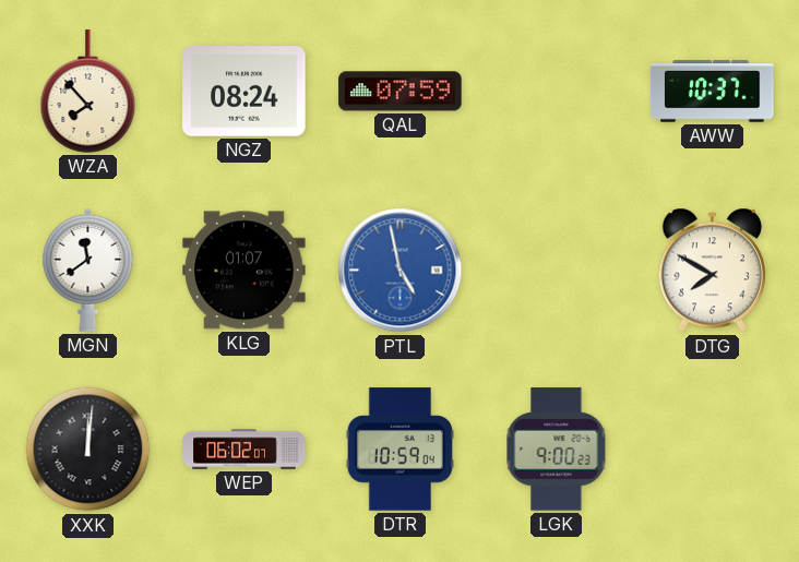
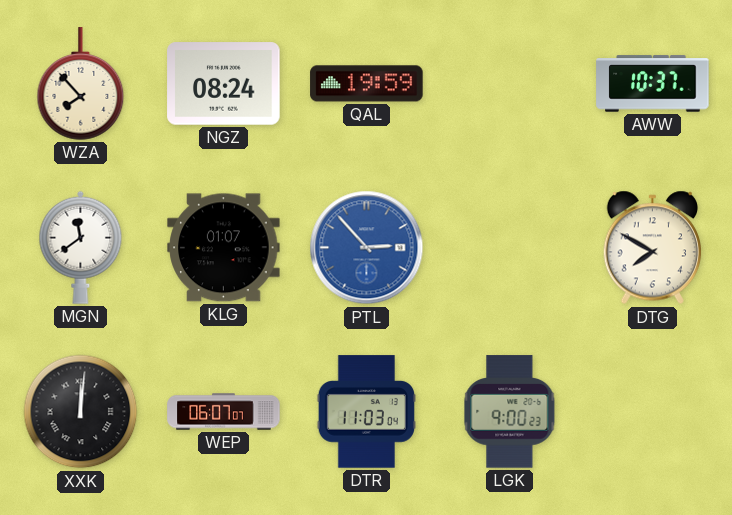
QAL: 07:59 -> 19:59
PTL: 4:58 -> 2:53
WEP: 06:02 -> 06:07
DTR: 10:59 -> 11:03
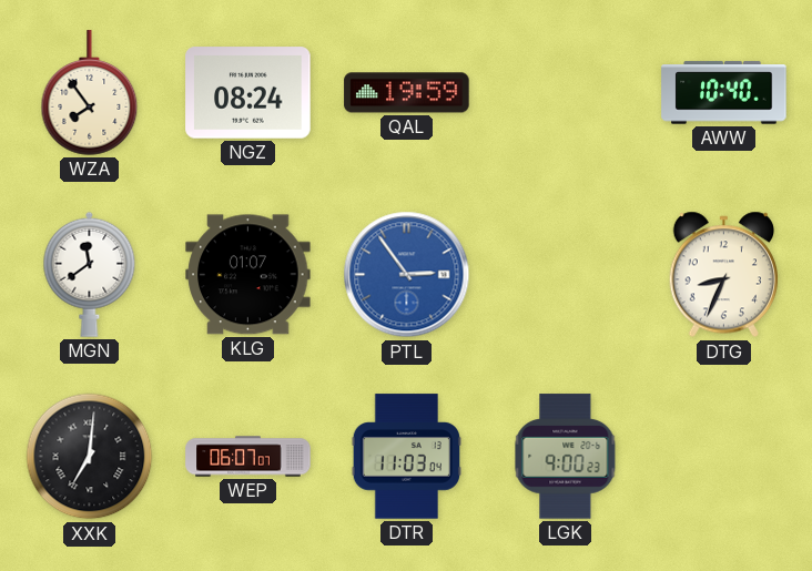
WZA: 7:53 -> 7:54
AWW: 10:37 -> 10:40
PTL: 2:53 -> 2:54
DTG: 7:50 -> 8:34
XXK: 12:01 -> 7:01
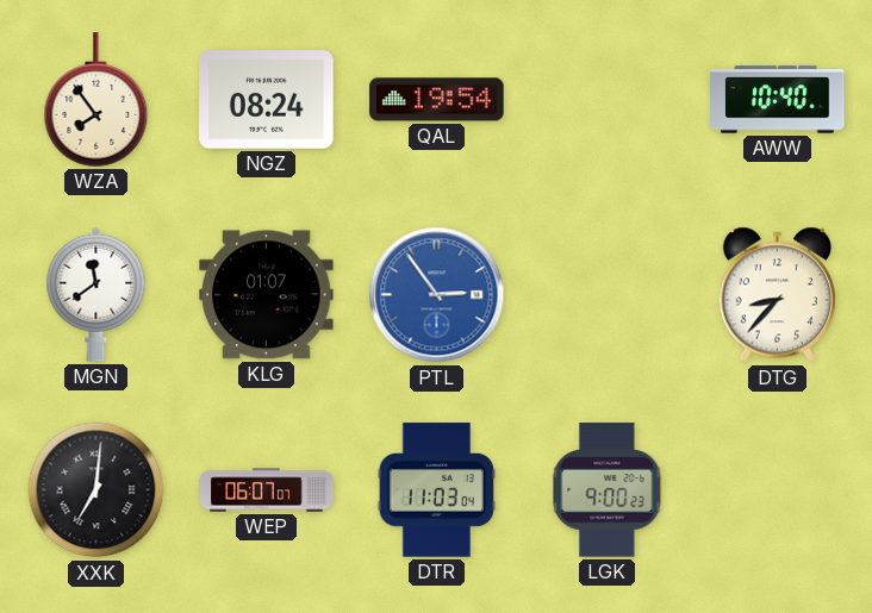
QAL: 19:59 -> 19:54
DTG: 8:34 -> 8:37
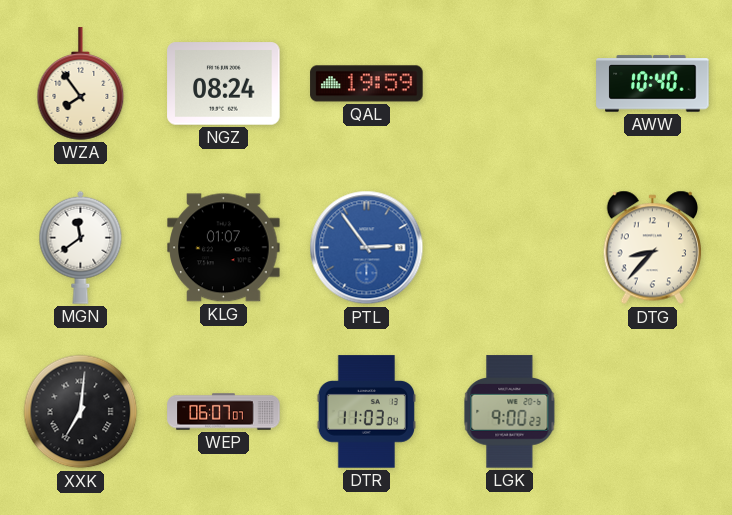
QAL: 19:54 -> 19:59
